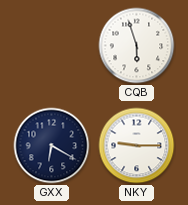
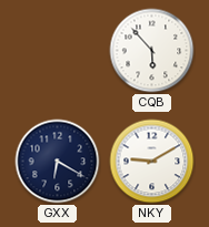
CQB: 5:57 -> 5:53
NKY: 9:15 -> 9:10
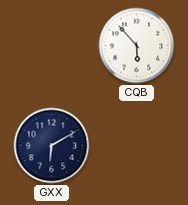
GXX: 6:20 -> 6:10
NKY: 9:10 -> none
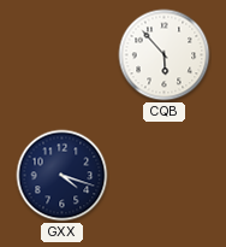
GXX: 6:10 -> 4:18
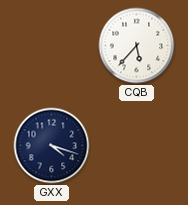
CQB: 5:53 -> 5:37
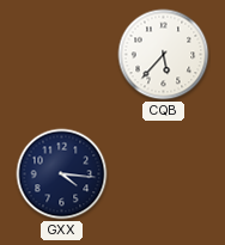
GXX: 4:18 -> 4:16
